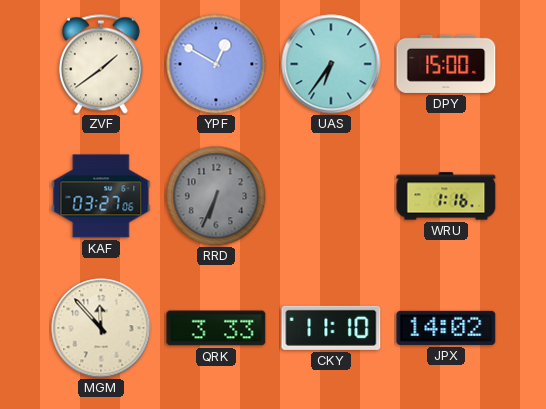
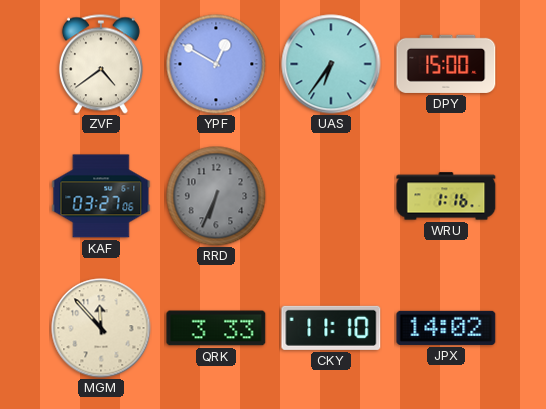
ZVF: 1:39 -> 4:39
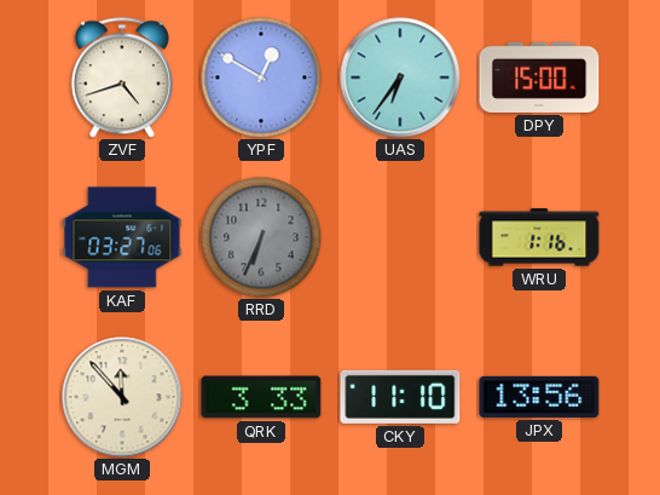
ZVF: 4:39 -> 4:42
JPX: 14:02 -> 13:56
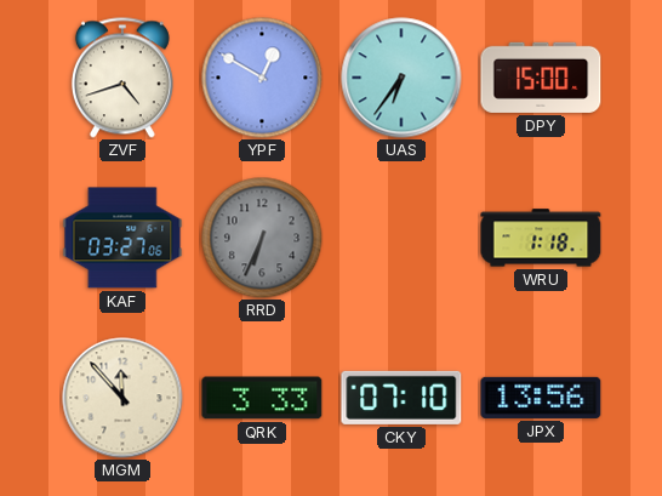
WRU: 1:16 -> 1:18
CKY: 11:10 -> 07:10
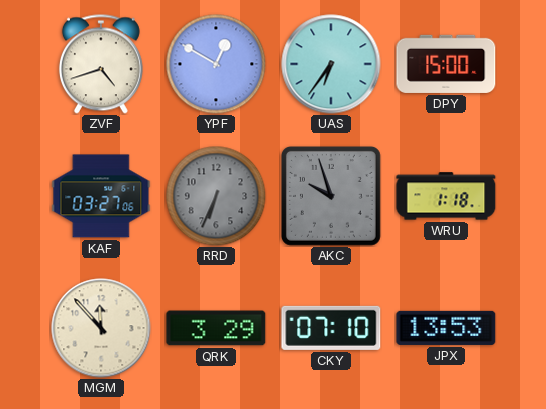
AKC: none -> 9:57
QRK: 3:33 -> 3:29
JPX: 13:56 -> 13:53
